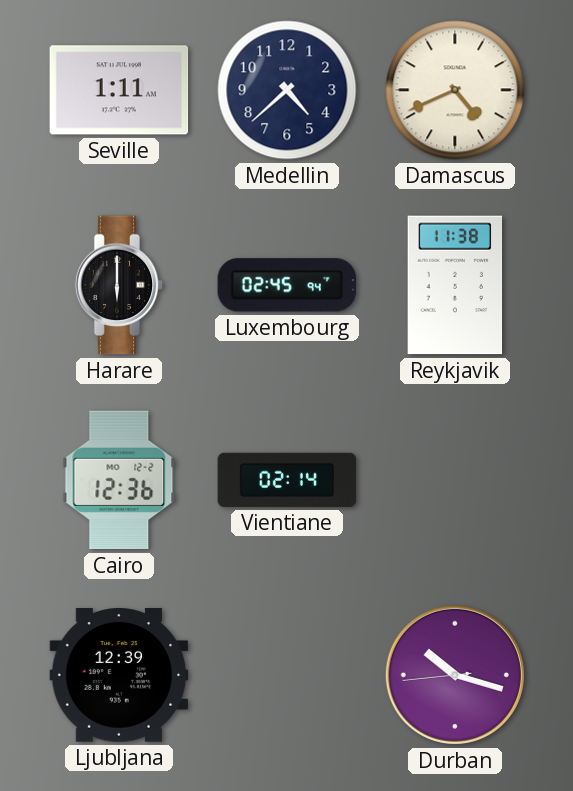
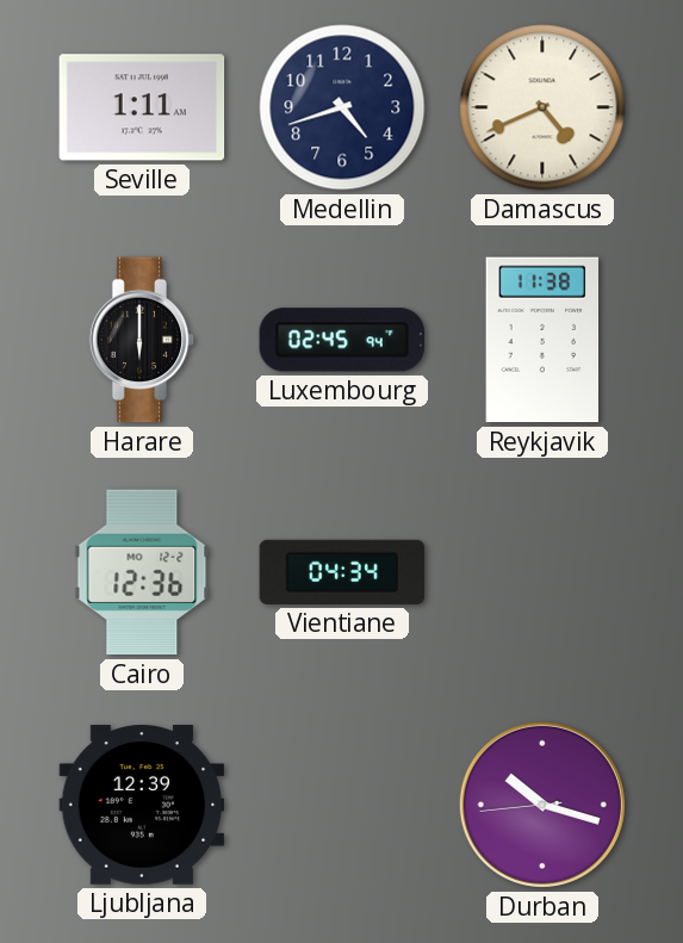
Medellin: 4:38 -> 4:42
Vientiane: 02:14 -> 04:34
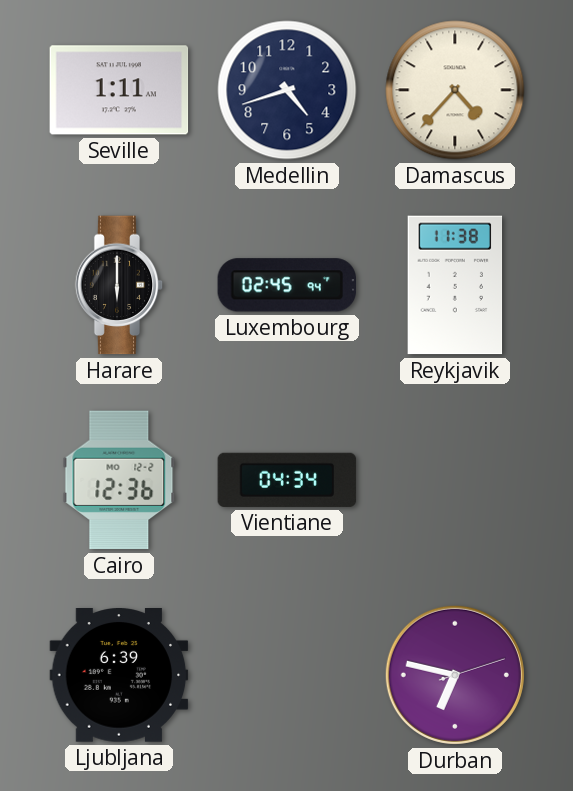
Damascus: 4:41 -> 4:37
Ljubljana: 12:39 -> 6:39
Durban: 10:17 -> 6:47
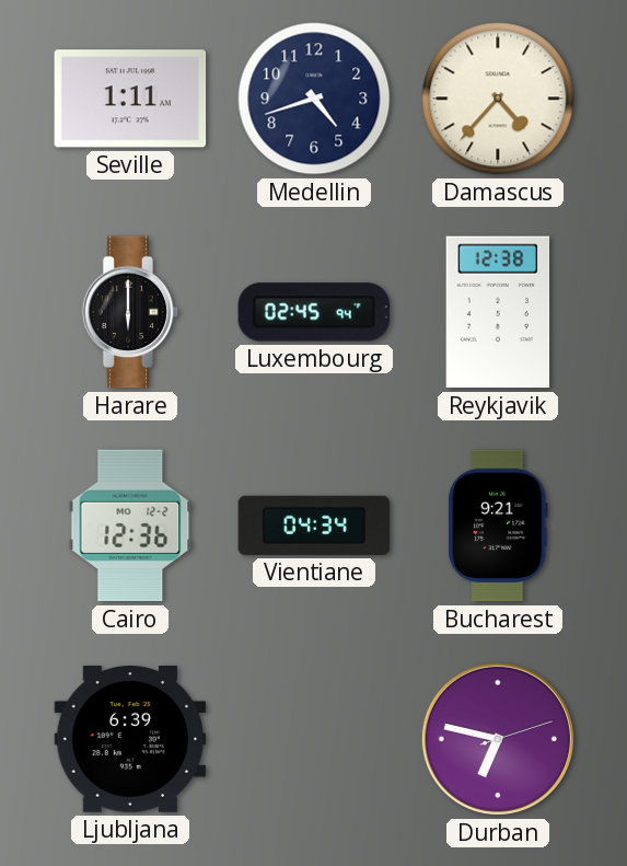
Reykjavik: 11:38 -> 12:38
Bucharest: none -> 9:21
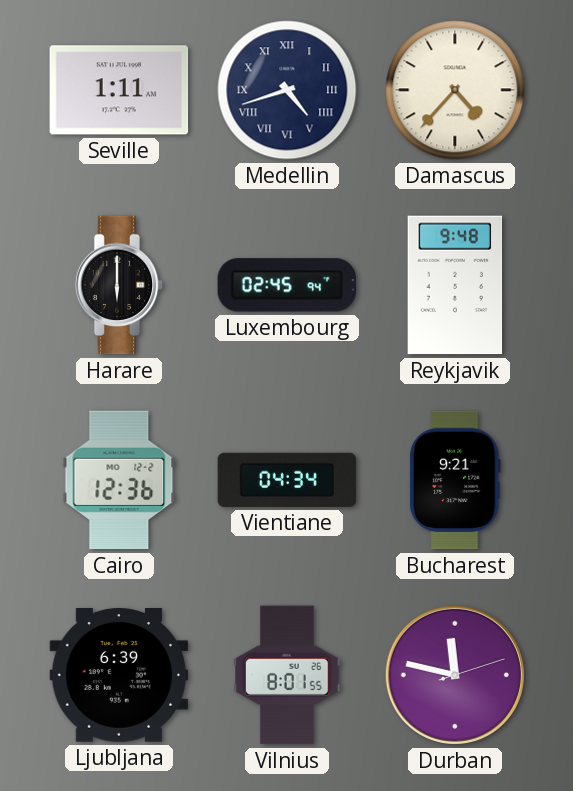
Medellin numerals: Arabic -> Roman
Reykjavik: 12:38 -> 9:48
Vilnius: none -> 8:01
Durban: 6:47 -> 11:47
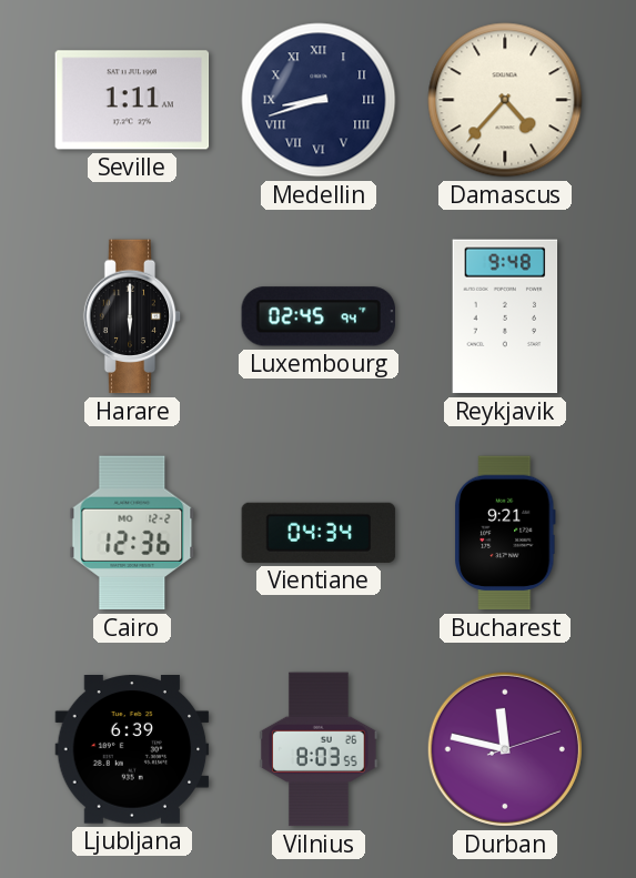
Medellin: 4:42 -> 8:42
Vilnius: 8:01 -> 8:03
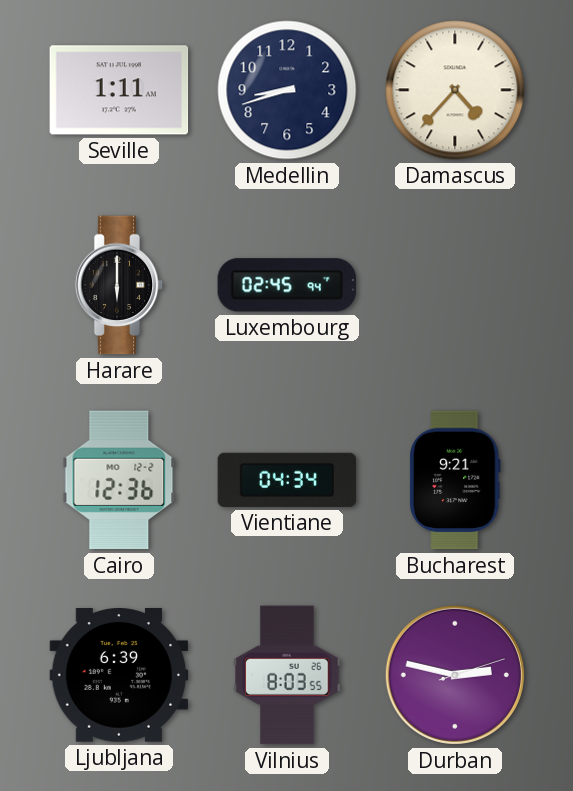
Medellin numerals: Roman -> Arabic
Reykjavik: 9:48 -> none
Durban: 11:47 -> 2:47
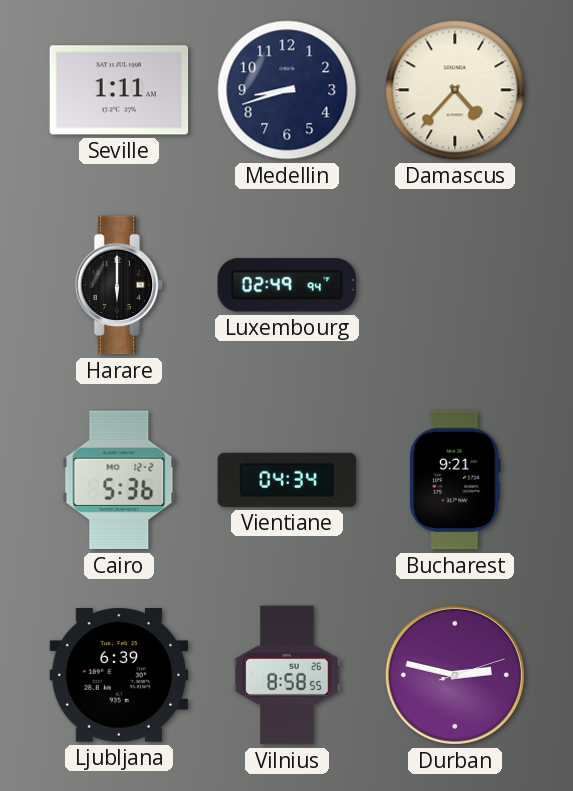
Luxembourg: 02:45 -> 02:49
Cairo: 12:36 -> 5:36
Vilnius: 8:03 -> 8:58
